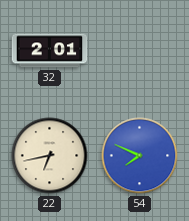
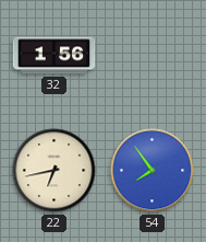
32: 2:01 -> 1:56
54: 7:49 -> 7:54
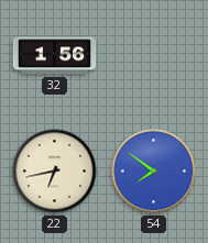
54: 7:54 -> 7:51
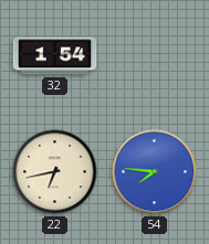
32: 1:56 -> 1:54
54: 7:51 -> 7:46
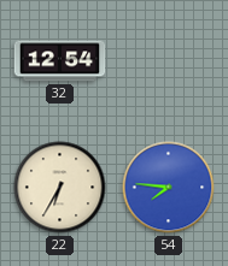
32: 1:54 -> 12:54
22: 6:43 -> 6:35
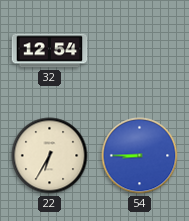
54: 7:46 -> 8:45
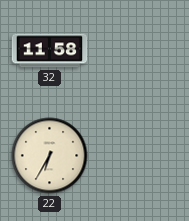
32: 12:54 -> 11:58
54: 8:45 -> none
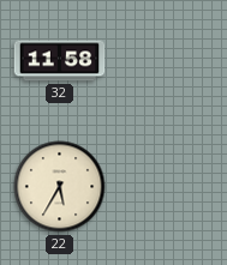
22: 6:35 -> 5:35
